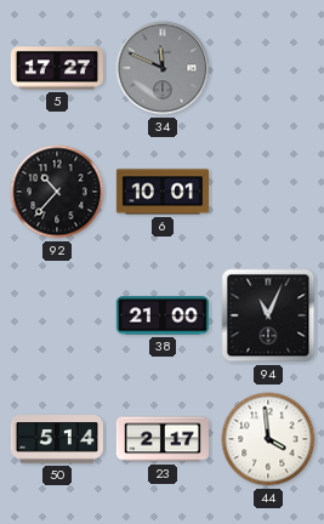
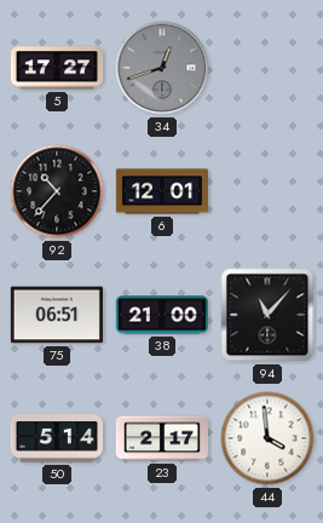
34: 11:49 -> 12:42
6: 10:01 -> 12:01
75: none -> 06:51
94: 11:04 -> 11:07
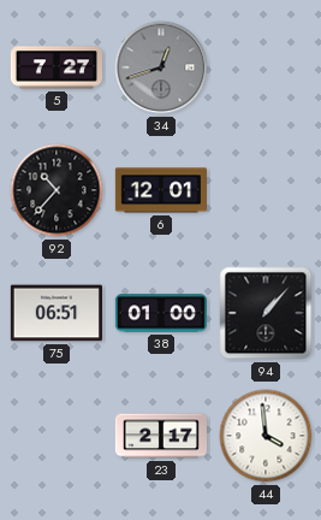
5: 17:27 -> 7:27
38: 21:00 -> 01:00
94: 11:07 -> 1:07
50: 5:14 -> none
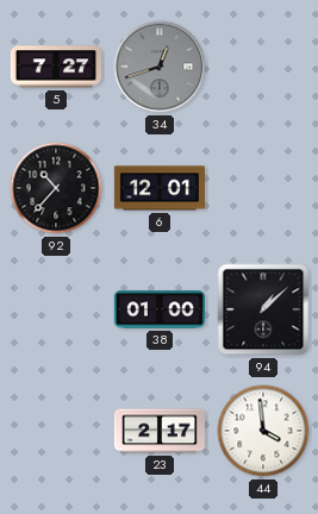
75: 06:51 -> none
94: 1:07 -> 1:08
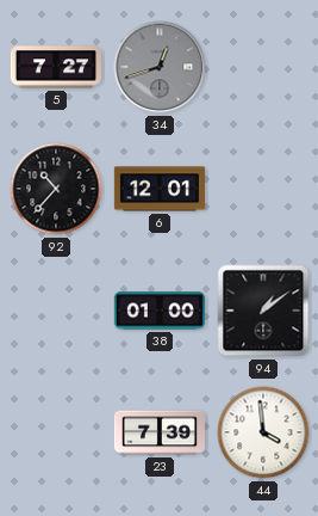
94: 1:08 -> 1:09
23: 2:17 -> 7:39
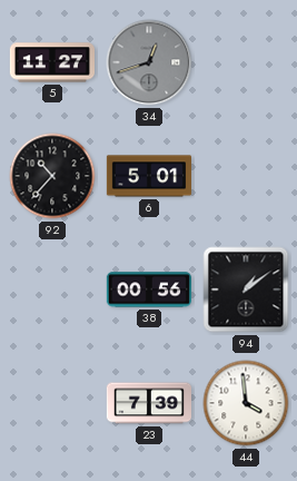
5: 7:27 -> 11:27
6: 12:01 -> 5:01
38: 01:00 -> 00:56
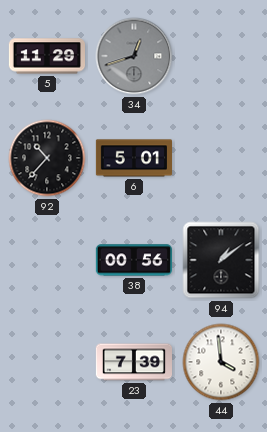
5: 11:27 -> 11:29
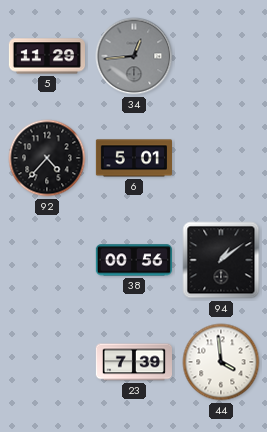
34: 12:42 -> 12:44
92: 10:37 -> 4:37
